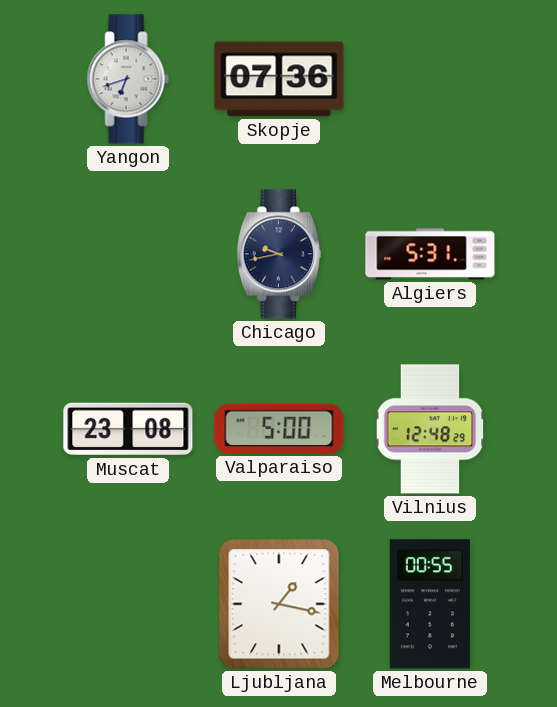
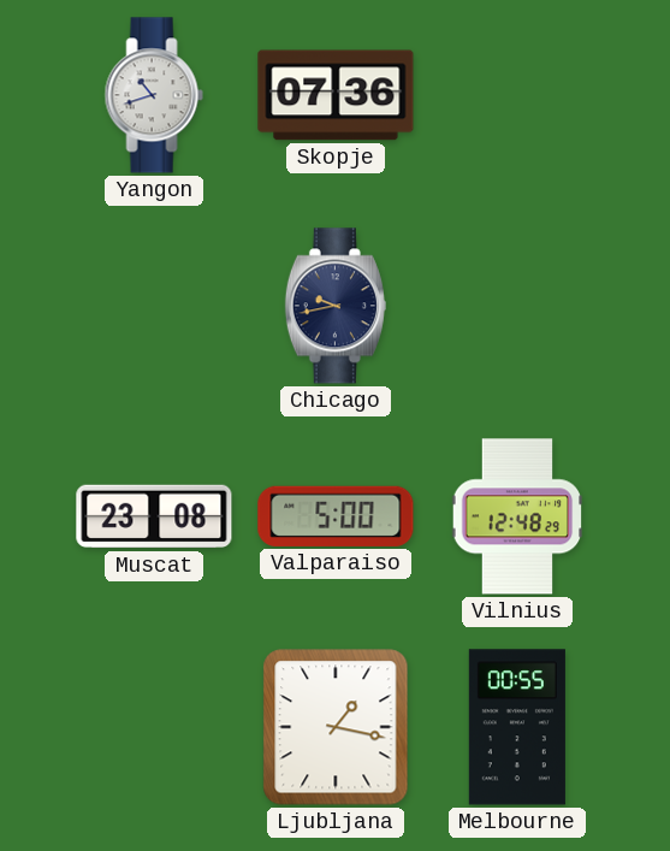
Yangon: 6:42 -> 10:42
Algiers: 5:31 -> none
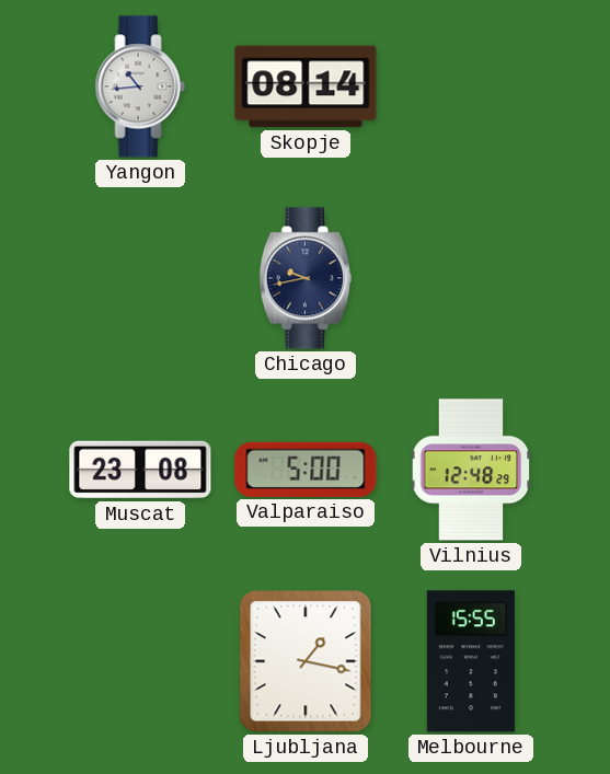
Yangon: 10:42 -> 10:44
Skopje: 07:36 -> 08:14
Melbourne: 00:55 -> 15:55
